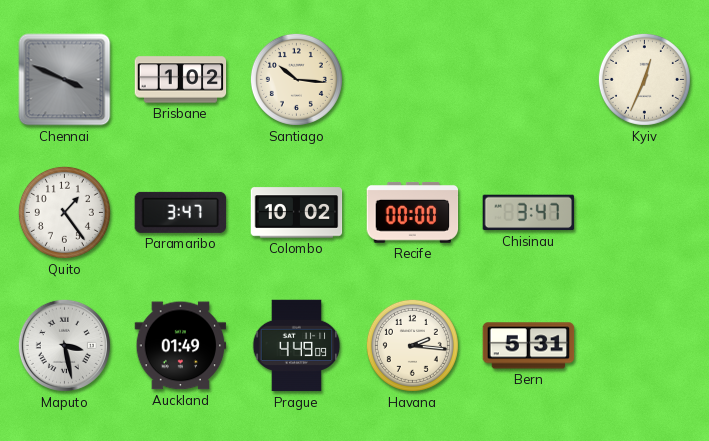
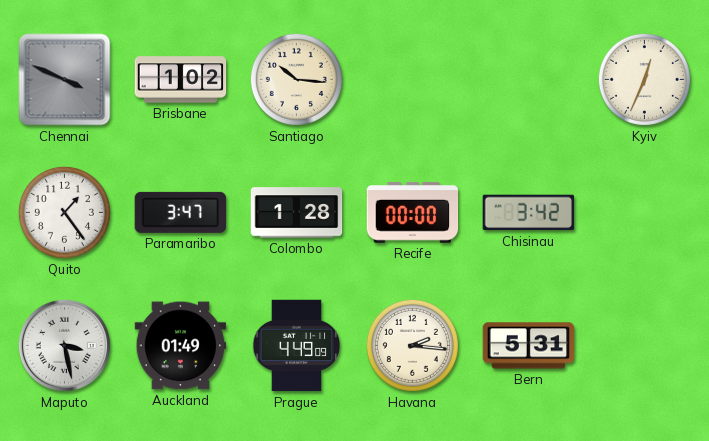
Colombo: 10:02 -> 1:28
Chisinau: 3:47 -> 3:42
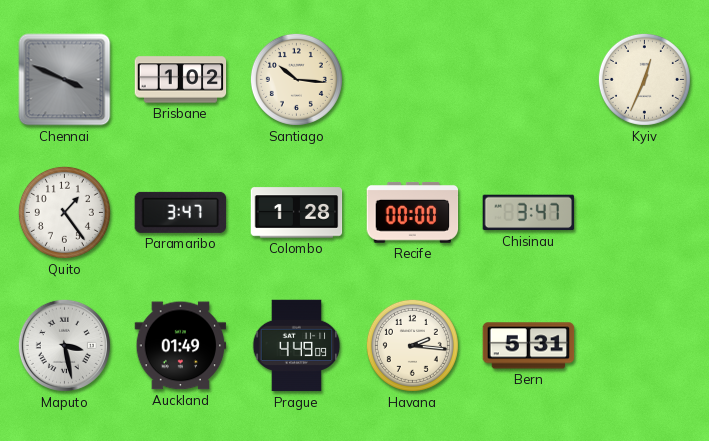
Chisinau: 3:42 -> 3:47
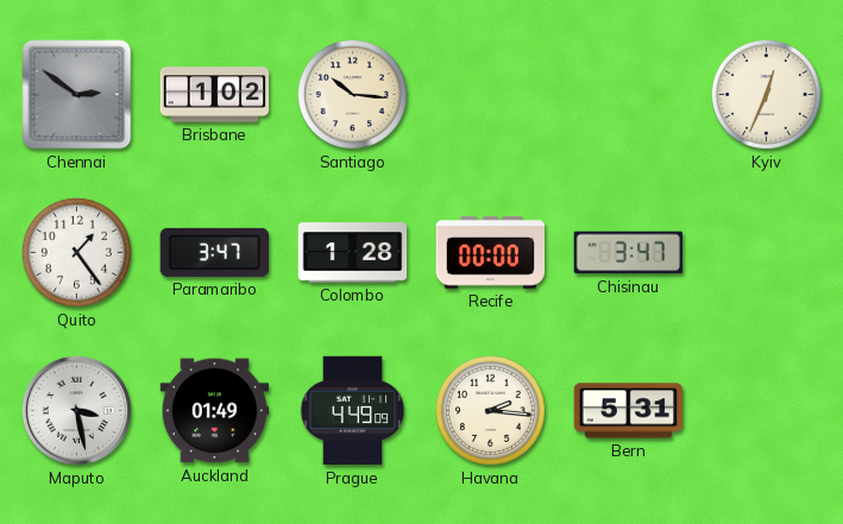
Chennai: 3:49 -> 2:51
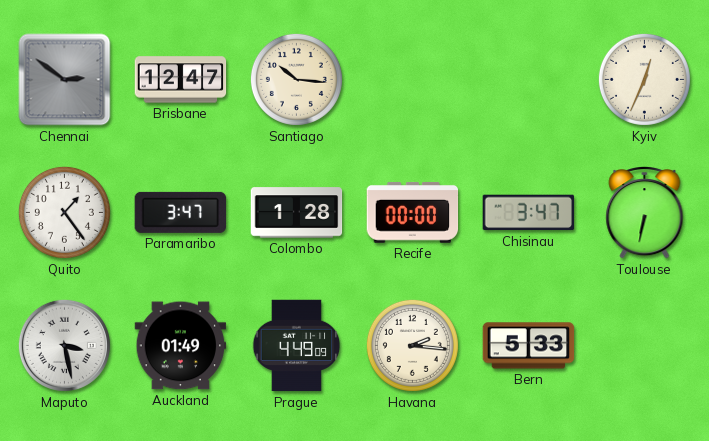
Brisbane: 1:02 -> 12:47
Toulouse: none -> 6:32
Bern: 5:31 -> 5:33
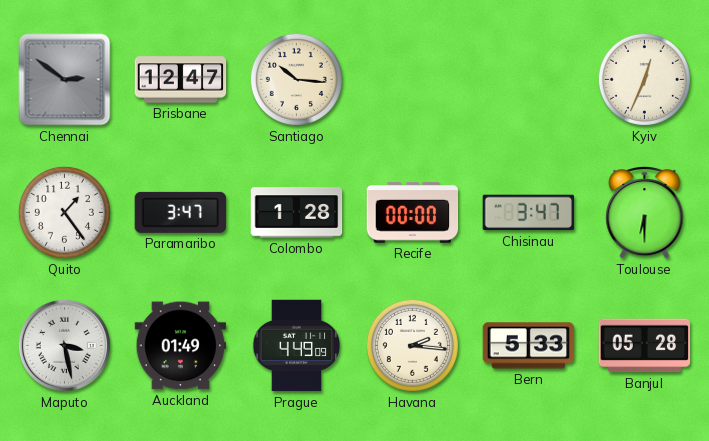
Toulouse: 6:32 -> 6:30
Banjul: none -> 05:28
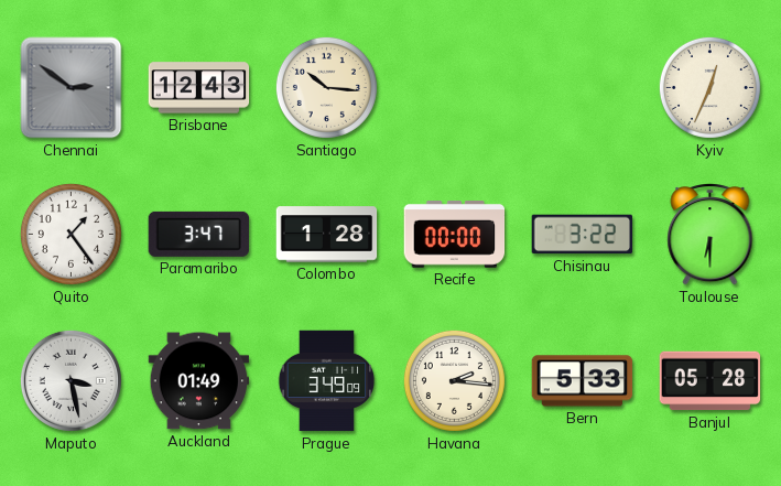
Brisbane: 12:47 -> 12:43
Chisinau: 3:47 -> 3:22
Prague: 4:49 -> 3:49
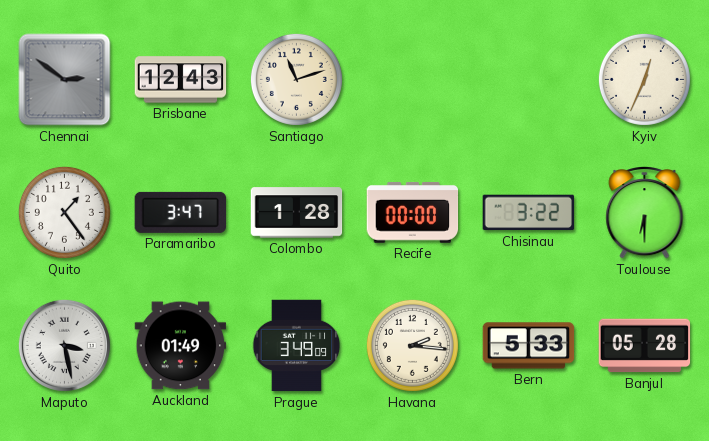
Santiago: 10:16 -> 11:12
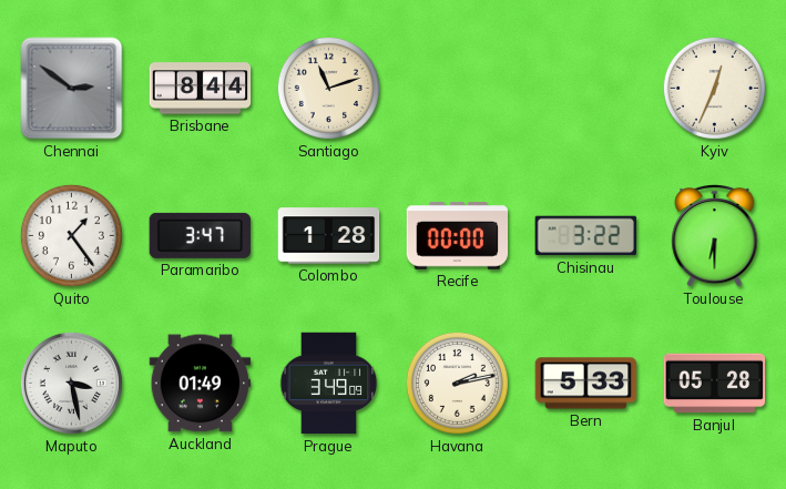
Brisbane: 12:43 -> 8:44
Havana: 2:16 -> 2:13
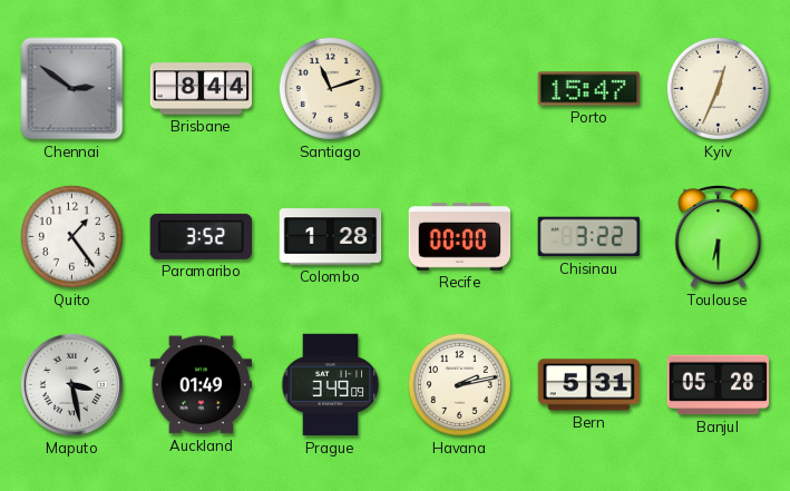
Porto: none -> 15:47
Paramaribo: 3:47 -> 3:52
Bern: 5:33 -> 5:31
